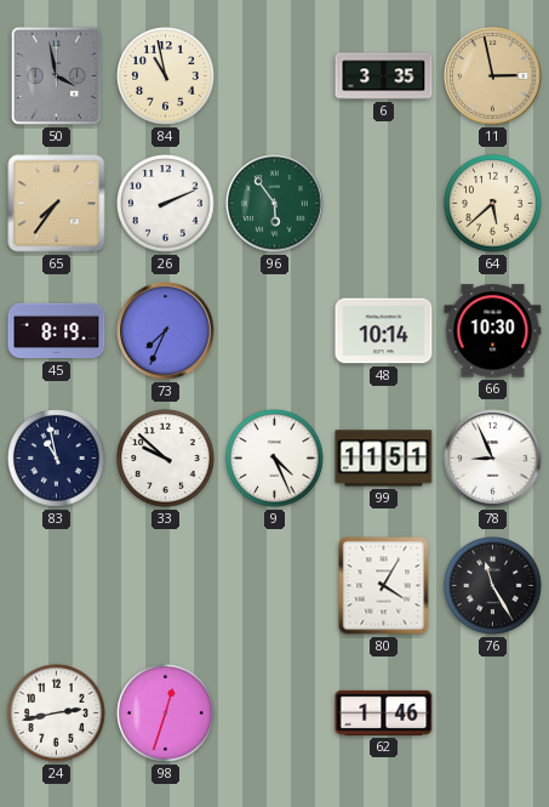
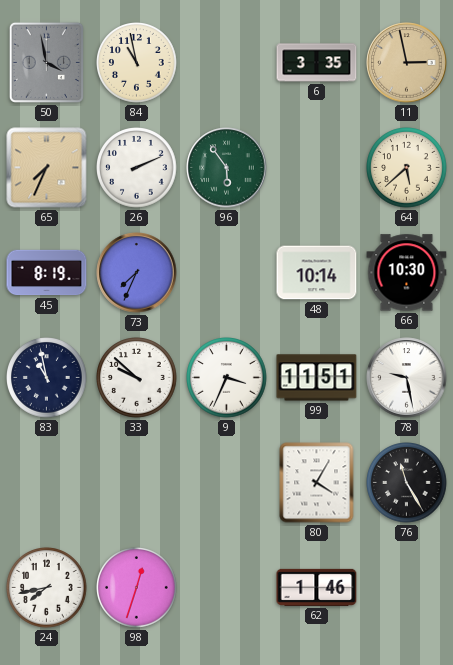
65: 7:36 -> 7:34
9: 4:26 -> 3:34
78: 8:56 -> 9:28
24: 2:43 -> 7:43
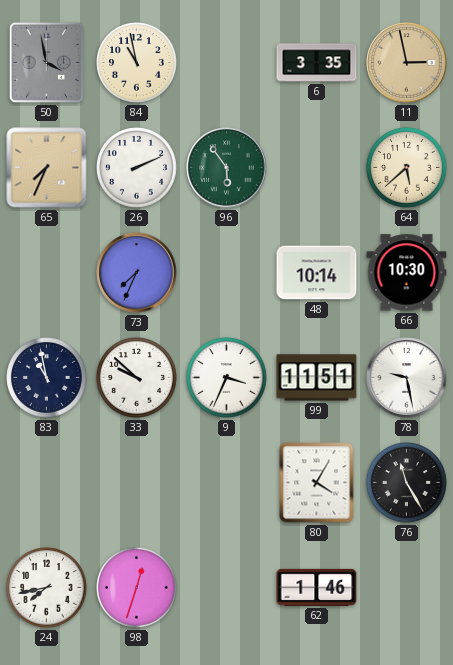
45: 8:19 -> none
